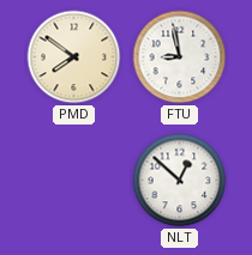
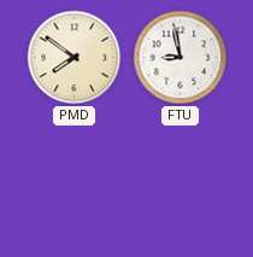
NLT: 12:52 -> none
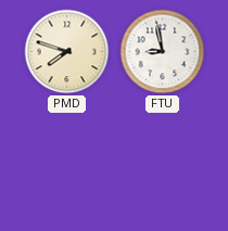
PMD: 7:51 -> 7:48
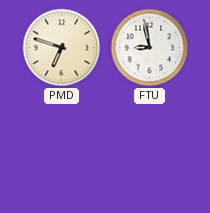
PMD: 7:48 -> 6:48
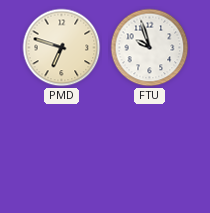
FTU: 8:58 -> 9:57
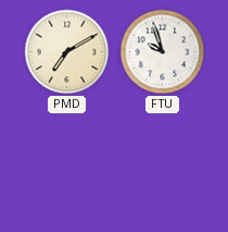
PMD: 6:48 -> 7:10
